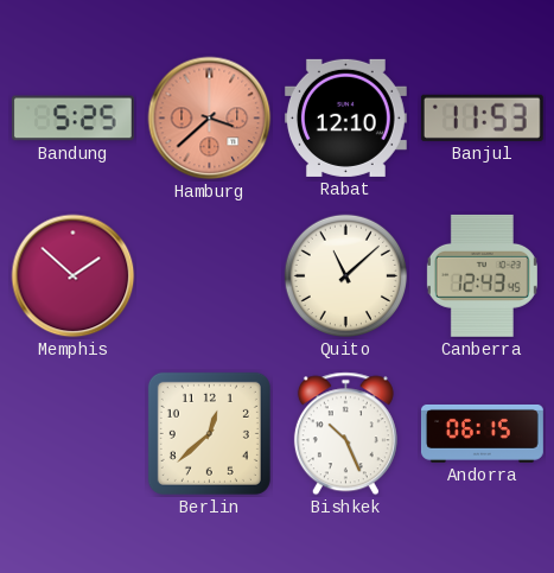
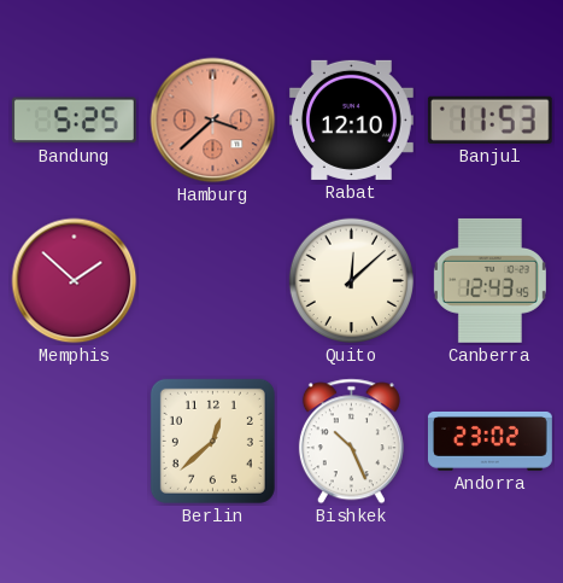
Quito: 11:08 -> 12:08
Andorra: 06:15 -> 23:02
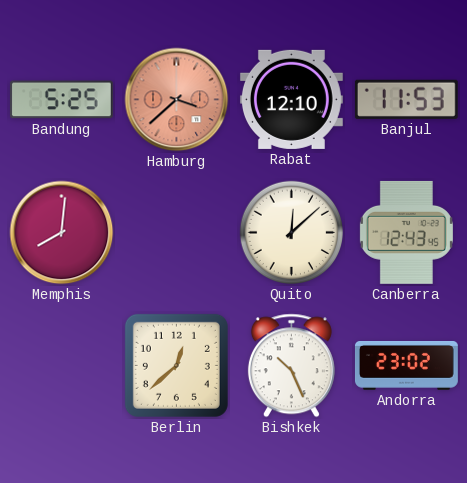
Memphis: 1:52 -> 8:01
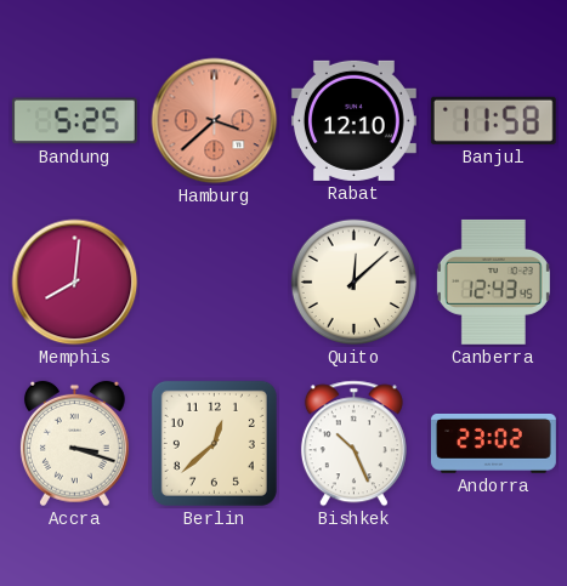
Banjul: 11:53 -> 11:58
Accra: none -> 3:18
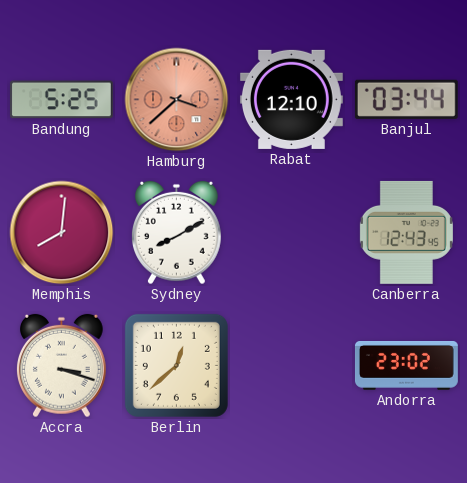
Banjul: 11:58 -> 03:44
Sydney: none -> 8:10
Quito: 12:08 -> none
Bishkek: 10:26 -> none
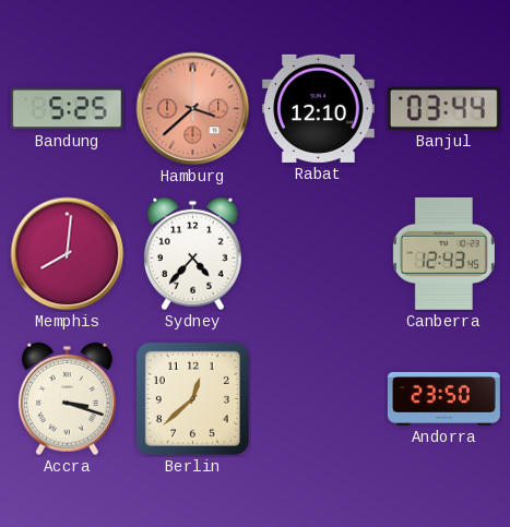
Sydney: 8:10 -> 4:37
Andorra: 23:02 -> 23:50
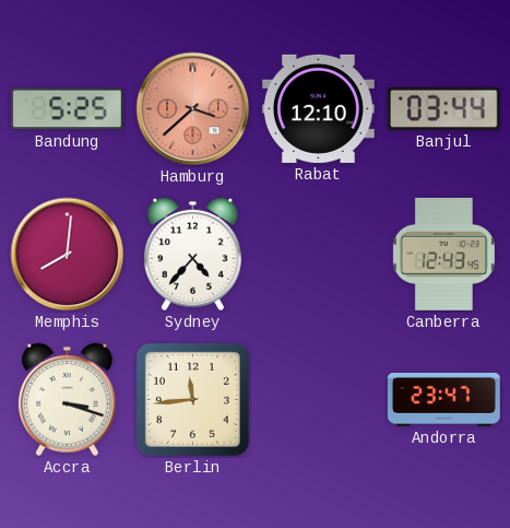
Berlin: 12:38 -> 11:44
Andorra: 23:50 -> 23:47
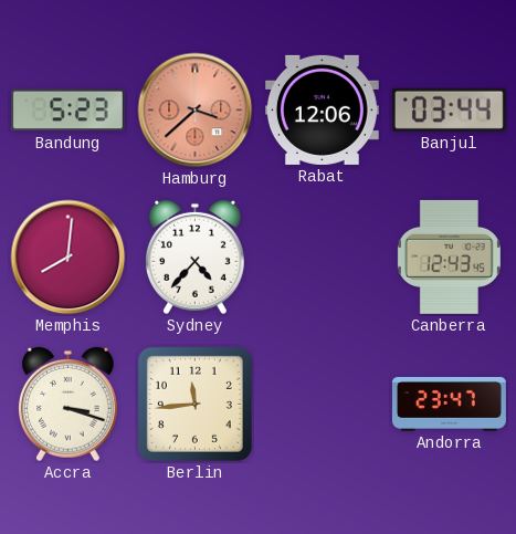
Bandung: 5:25 -> 5:23
Rabat: 12:10 -> 12:06
